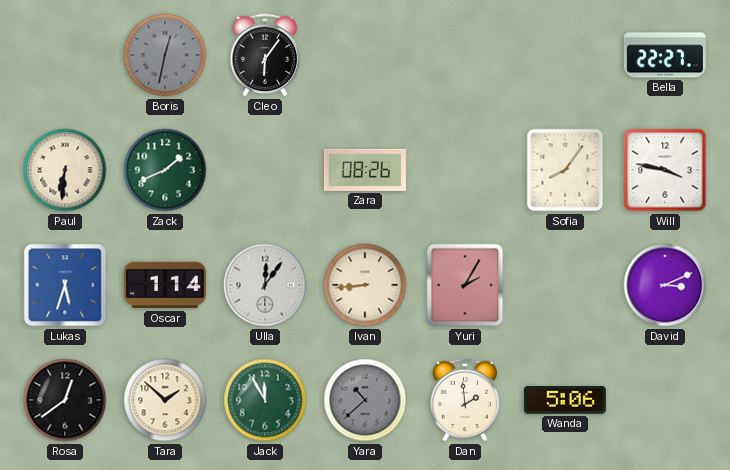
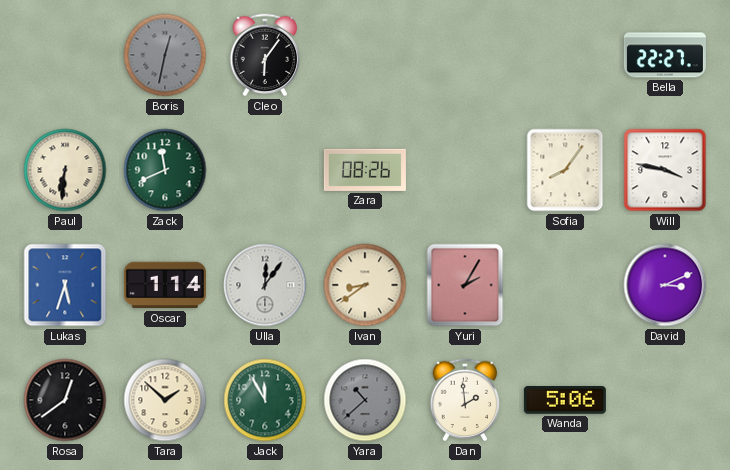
Zack: 1:41 -> 11:41
Ivan: 8:44 -> 8:39
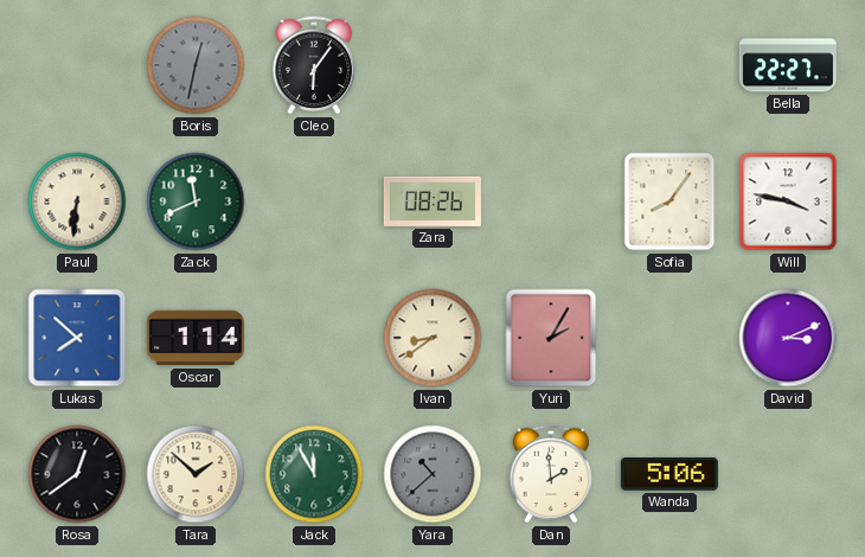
Lukas: 5:33 -> 7:52
Ulla: 12:06 -> none
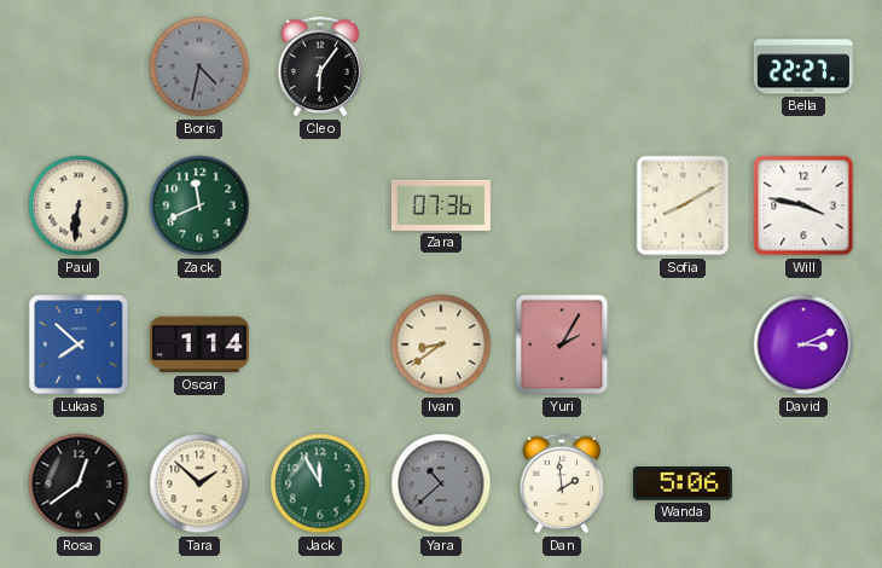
Boris: 12:32 -> 4:32
Zara: 08:26 -> 07:36
Sofia: 8:06 -> 8:10
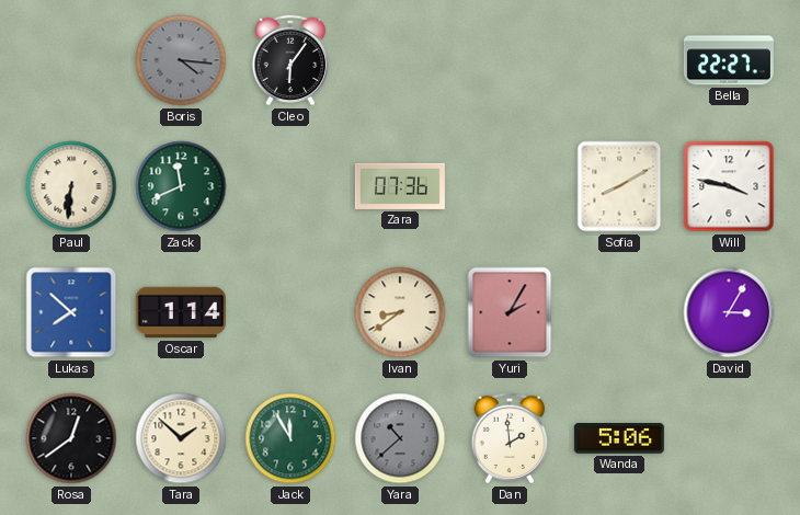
Boris: 4:32 -> 4:16
David: 3:11 -> 3:05
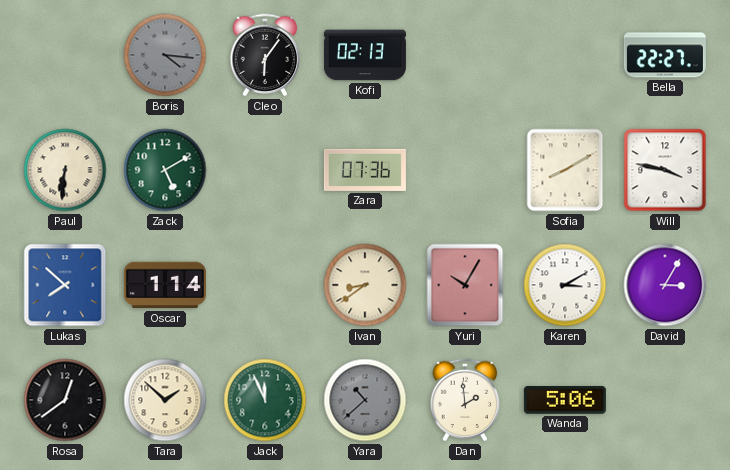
Kofi: none -> 02:13
Zack: 11:41 -> 5:10
Yuri: 2:05 -> 10:05
Karen: none -> 3:10
Jack: 11:55 -> 11:56
